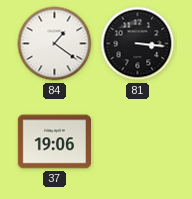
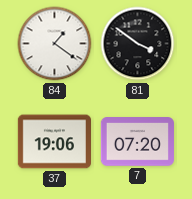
81: 3:16 -> 3:51
7: none -> 07:20
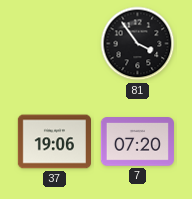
84: 1:21 -> none
81: 3:51 -> 3:54
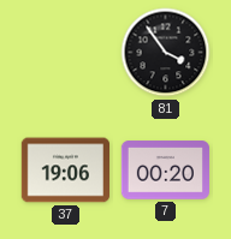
7: 07:20 -> 00:20
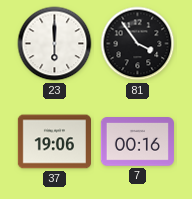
23: none -> 6:00
7: 00:20 -> 00:16
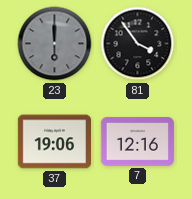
23 dial: white -> grey
7: 00:16 -> 12:16
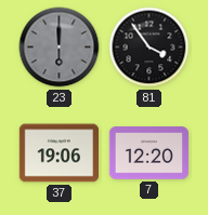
7: 12:16 -> 12:20
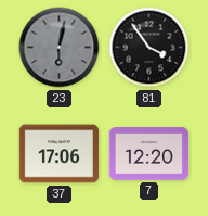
23: 6:00 -> 6:02
37: 19:06 -> 17:06
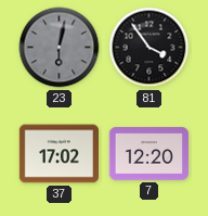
37: 17:06 -> 17:02
